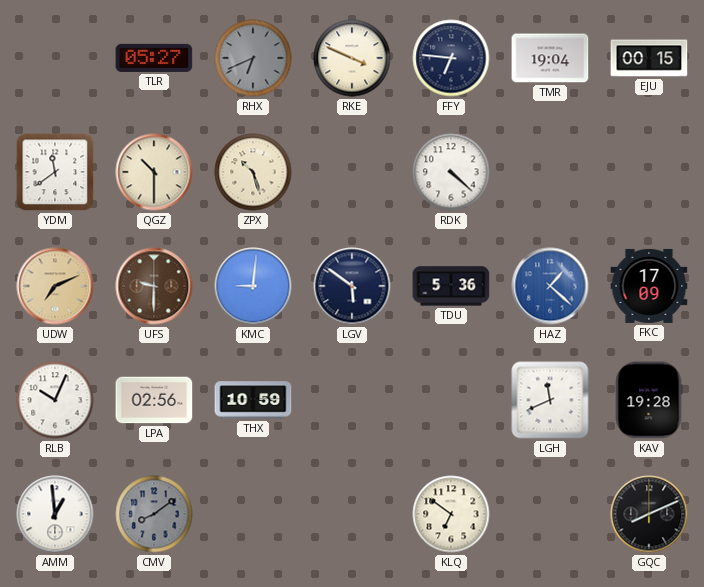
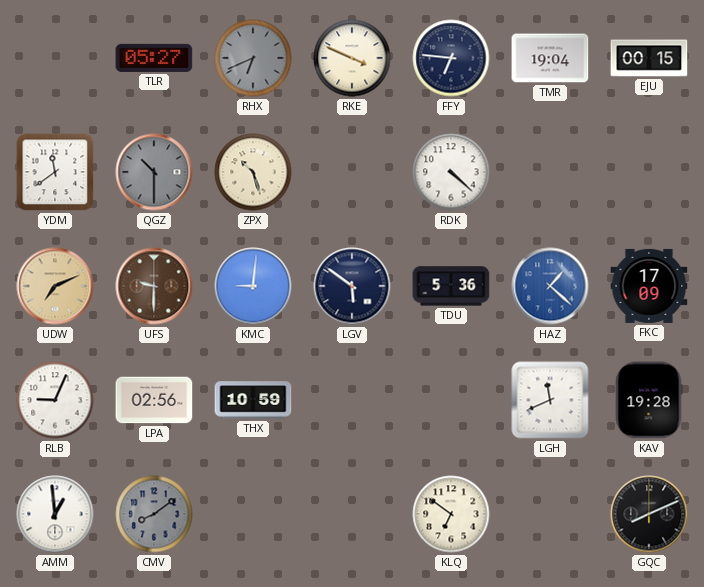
QGZ dial: cream -> grey
RLB: 10:04 -> 9:04
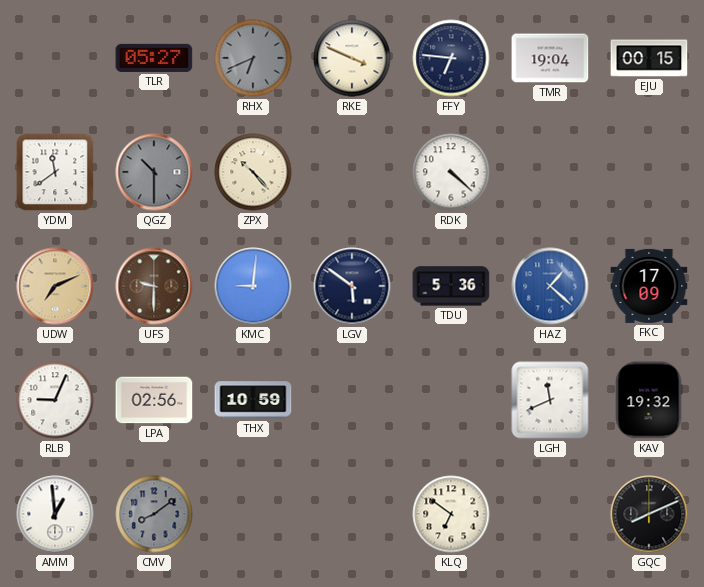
ZPX: 10:27 -> 10:23
KAV: 19:28 -> 19:32
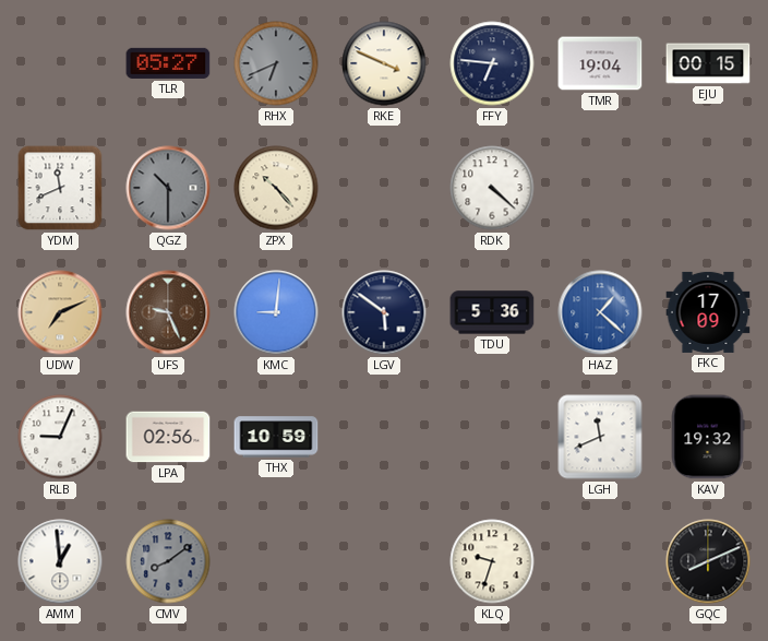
YDM: 11:39 -> 11:41
UFS: 9:30 -> 9:26
KLQ: 6:51 -> 9:33
